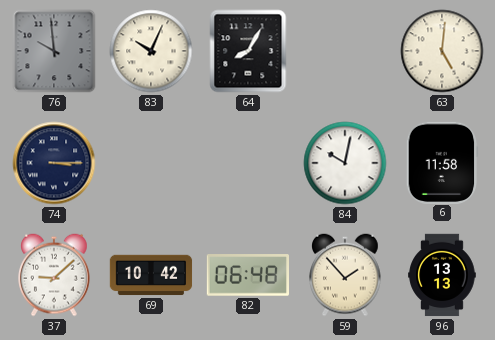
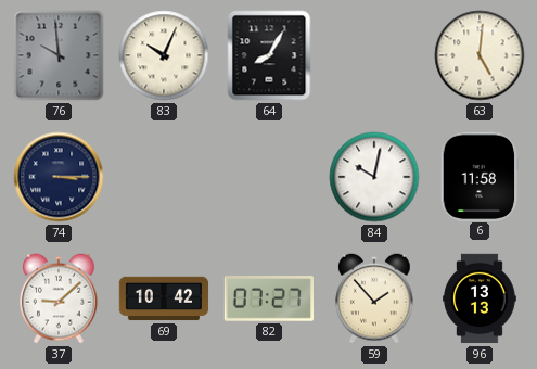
82: 06:48 -> 07:27
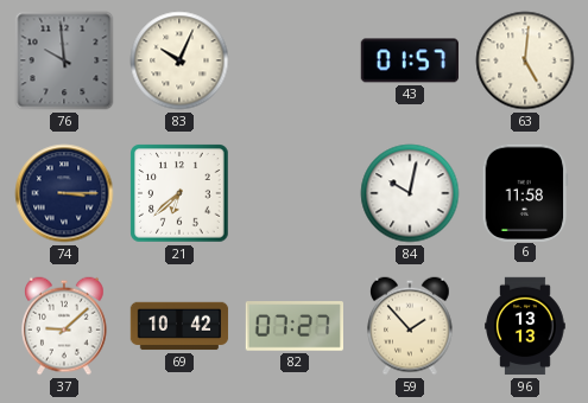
64: 8:05 -> none
43: none -> 01:57
21: none -> 6:38
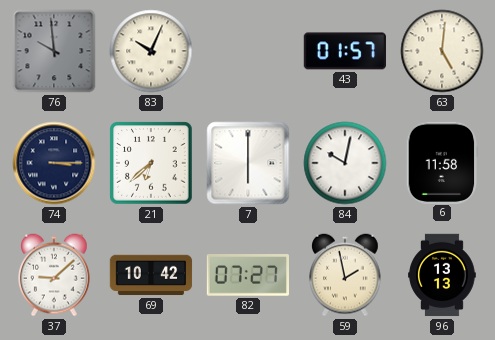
7: none -> 6:00
59: 1:53 -> 1:58
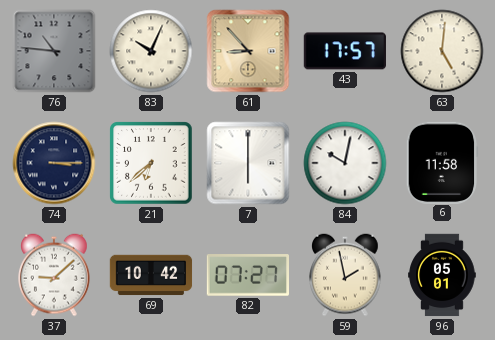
76: 9:59 -> 10:46
61: none -> 8:53
43: 01:57 -> 17:57
96: 13:13 -> 05:01
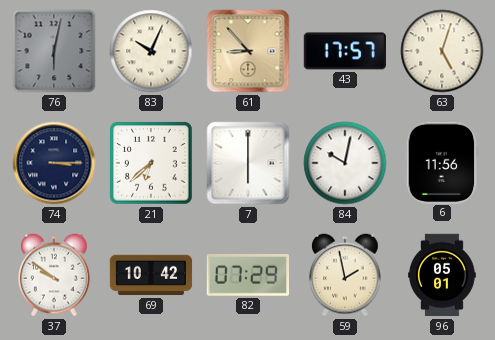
76: 10:46 -> 6:02
63: 5:01 -> 5:03
6: 11:58 -> 11:56
37: 9:08 -> 9:51
82: 07:27 -> 07:29
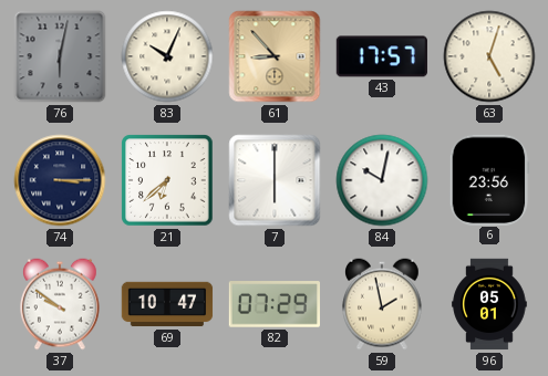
6: 11:56 -> 23:56
69: 10:42 -> 10:47
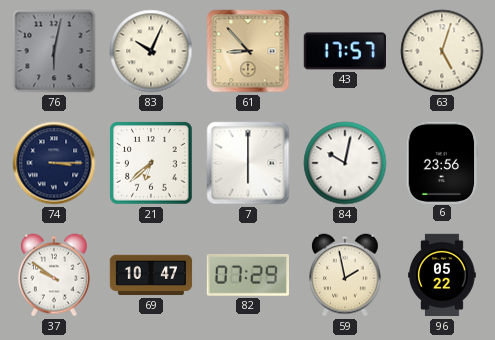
96: 05:01 -> 05:22
